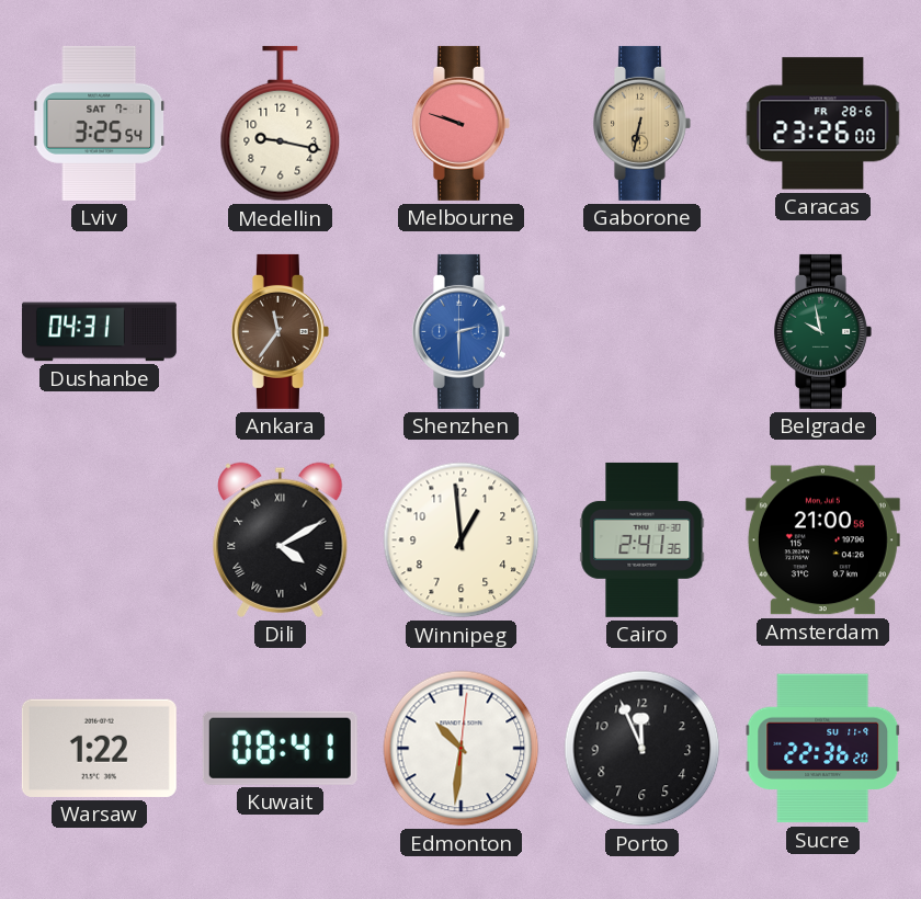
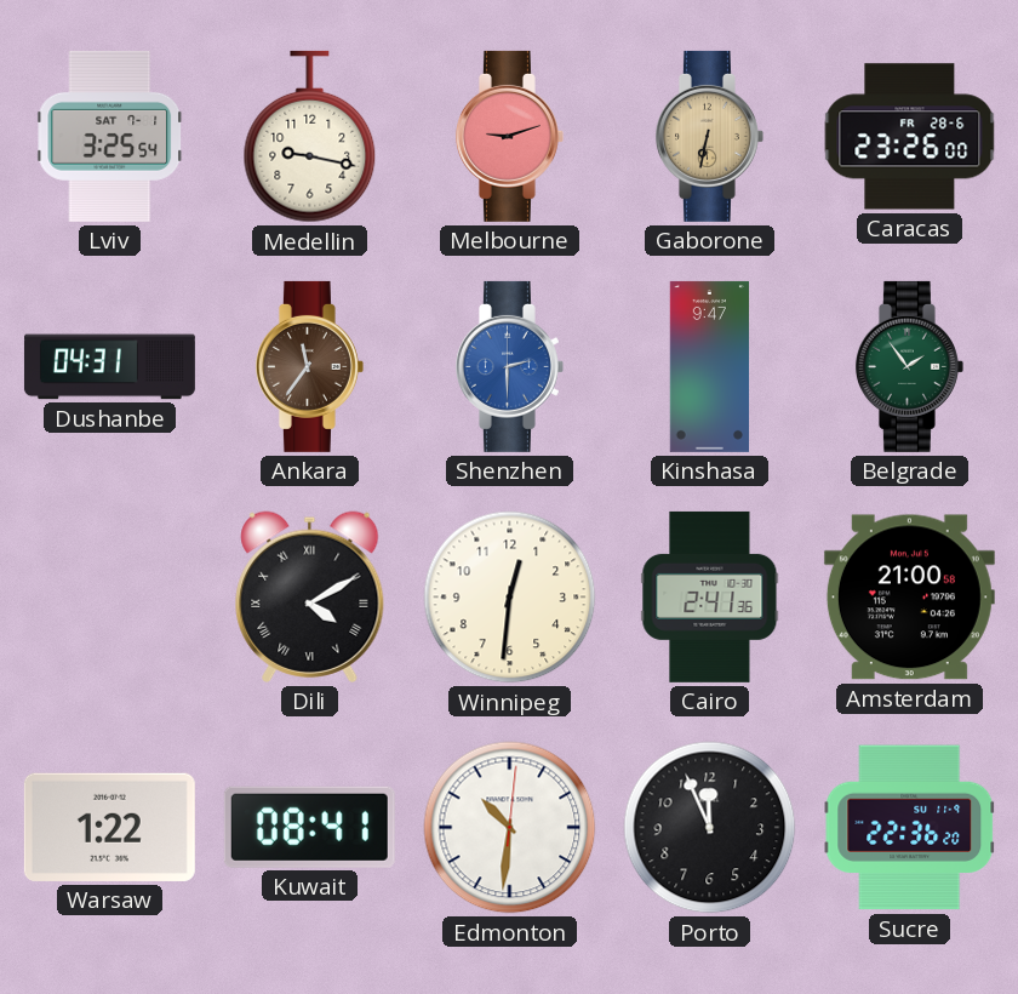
Melbourne: 9:48 -> 9:12
Kinshasa: none -> 9:47
Belgrade: 9:58 -> 1:54
Winnipeg: 12:59 -> 12:31
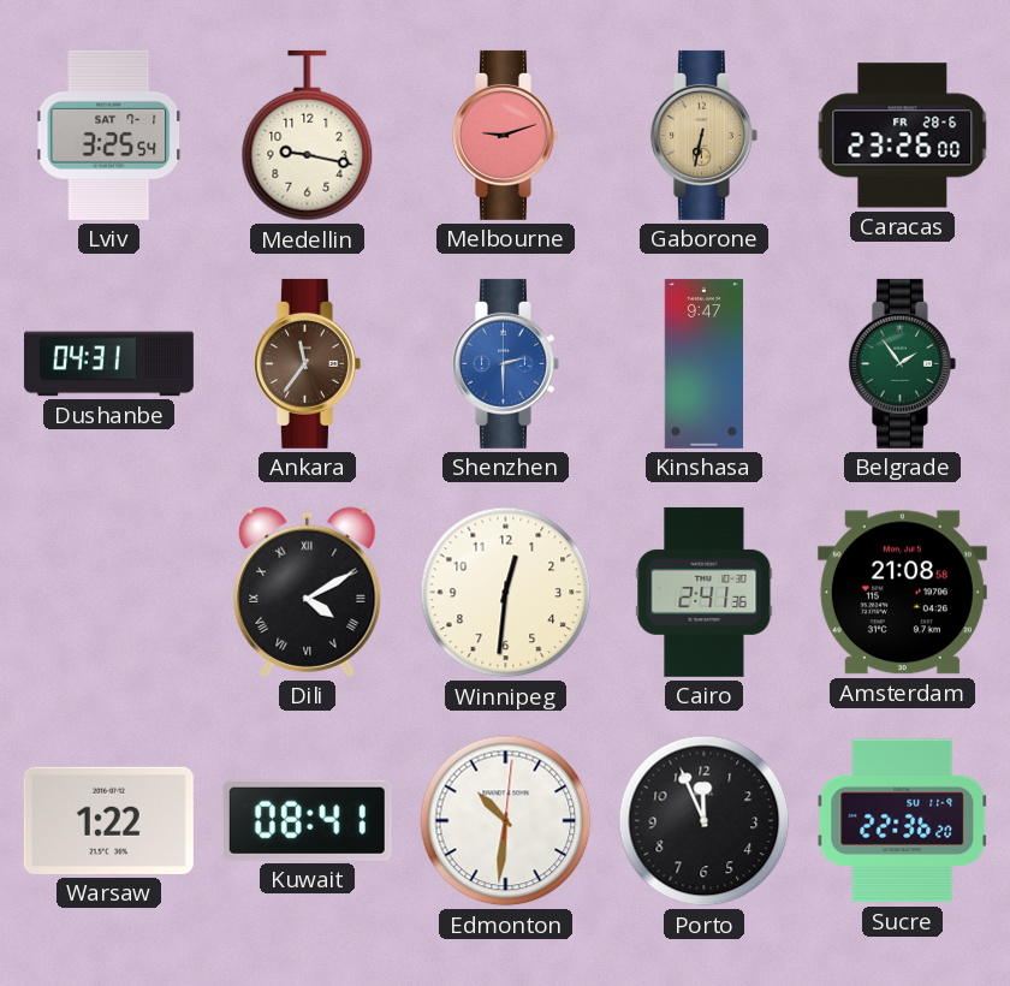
Amsterdam: 21:00 -> 21:08
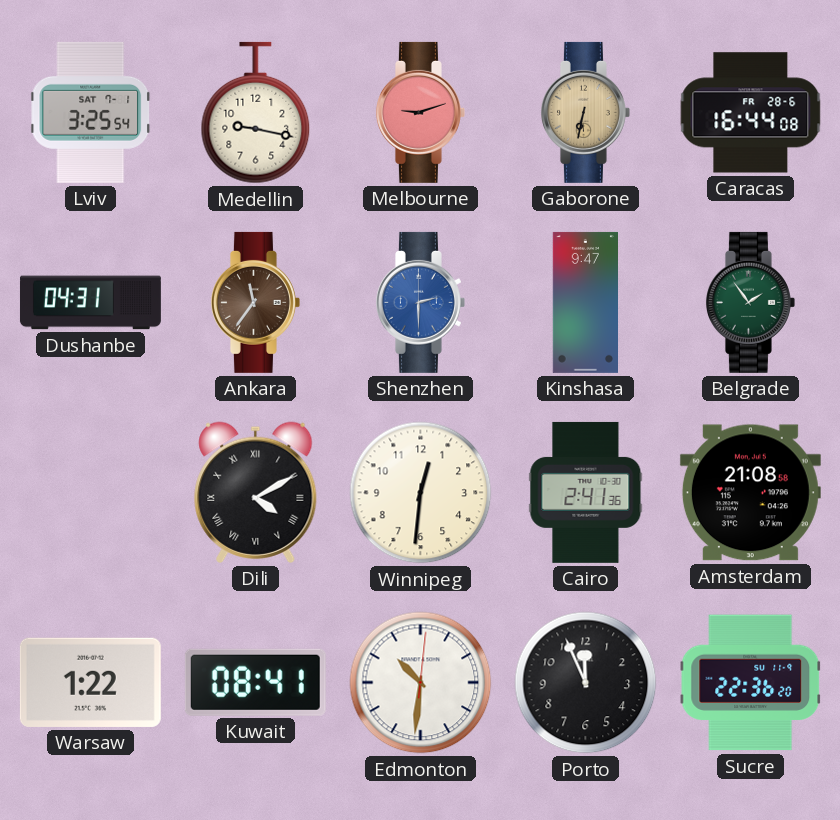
Caracas: 23:26 -> 16:44
